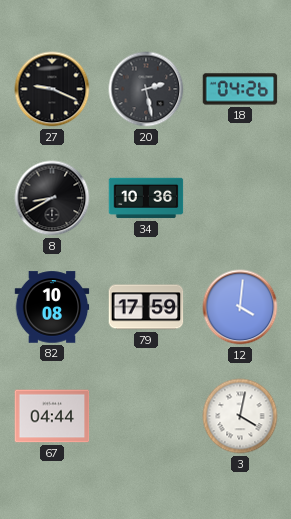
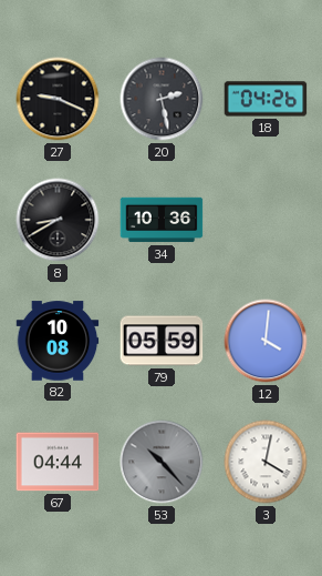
79: 17:59 -> 05:59
53: none -> 10:23
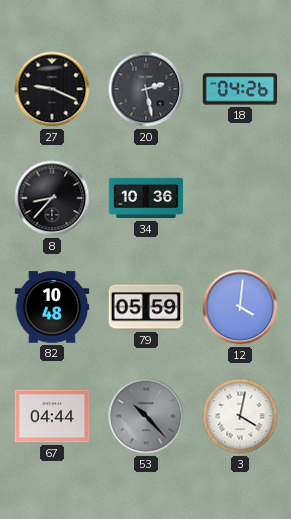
8: 8:40 -> 8:37
82: 10:08 -> 10:48
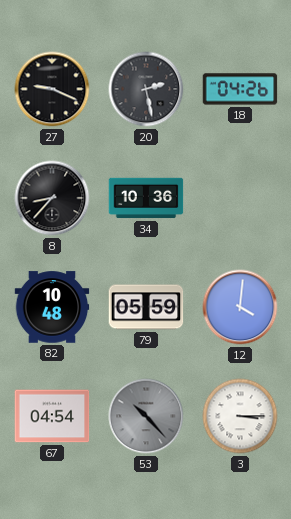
67: 04:44 -> 04:54
3: 4:02 -> 3:15
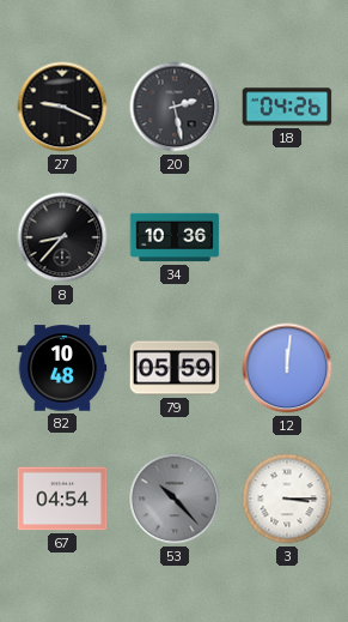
12: 4:01 -> 12:01
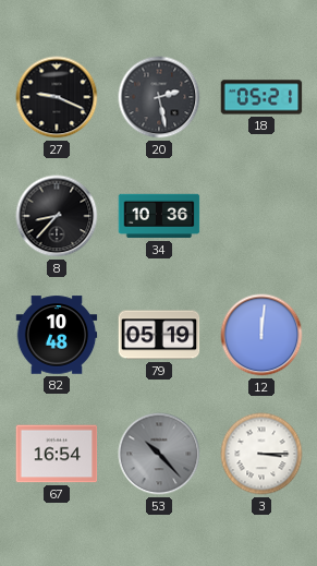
18: 04:26 -> 05:21
79: 05:59 -> 05:19
67: 04:54 -> 16:54
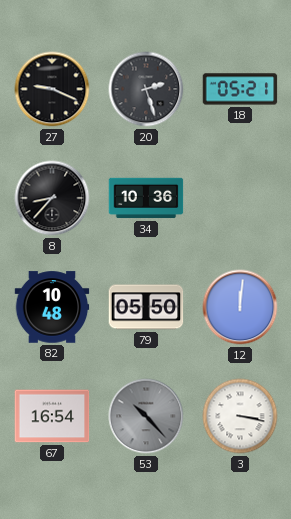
20: 2:28 -> 2:27
79: 05:19 -> 05:50
3: 3:15 -> 3:17
